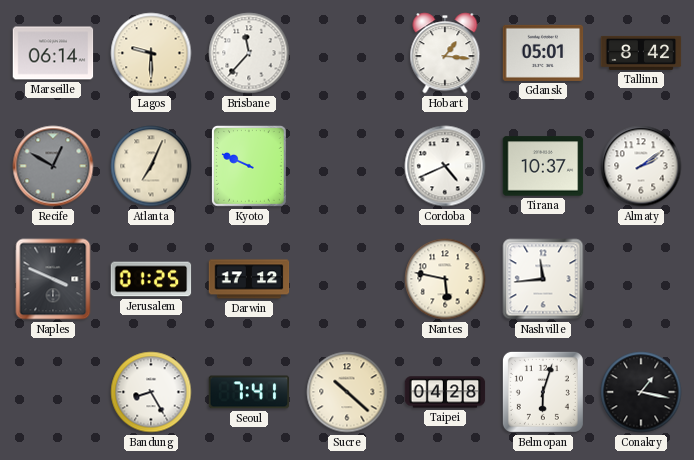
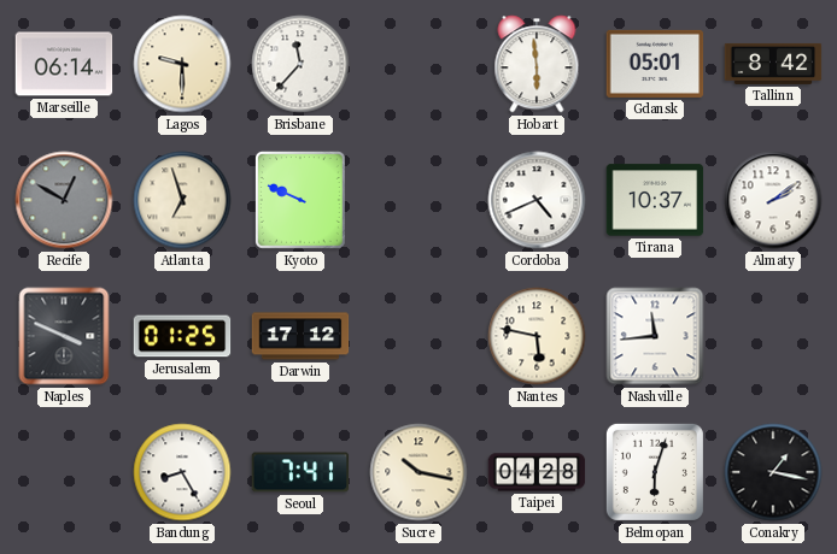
Hobart: 1:16 -> 5:59
Atlanta: 7:04 -> 6:57
Sucre: 10:22 -> 10:17
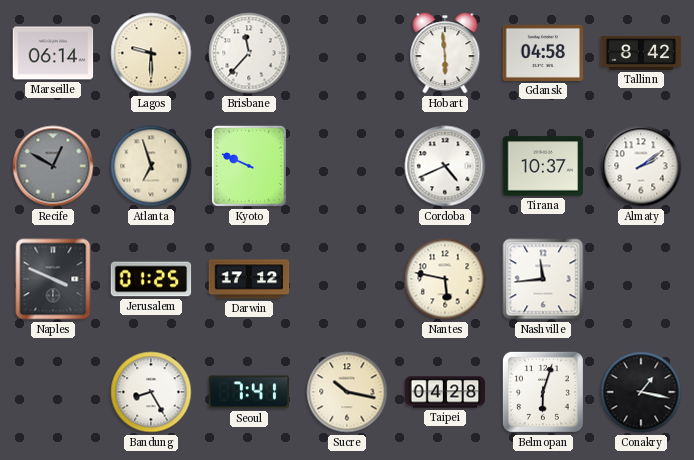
Gdansk: 05:01 -> 04:58
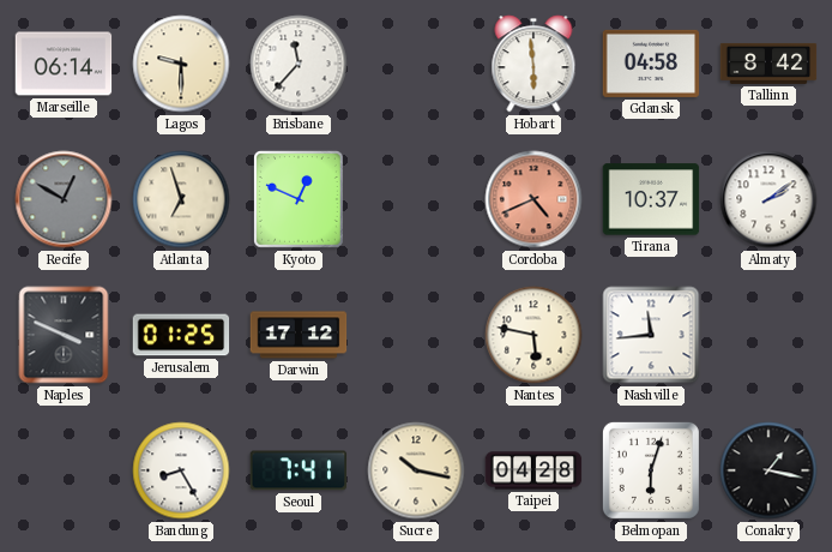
Kyoto: 9:49 -> 12:49
Cordoba dial: white -> salmon
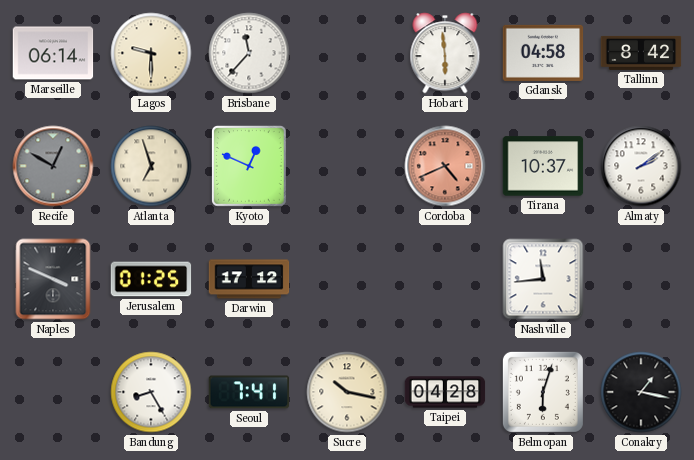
Nantes: 5:47 -> none
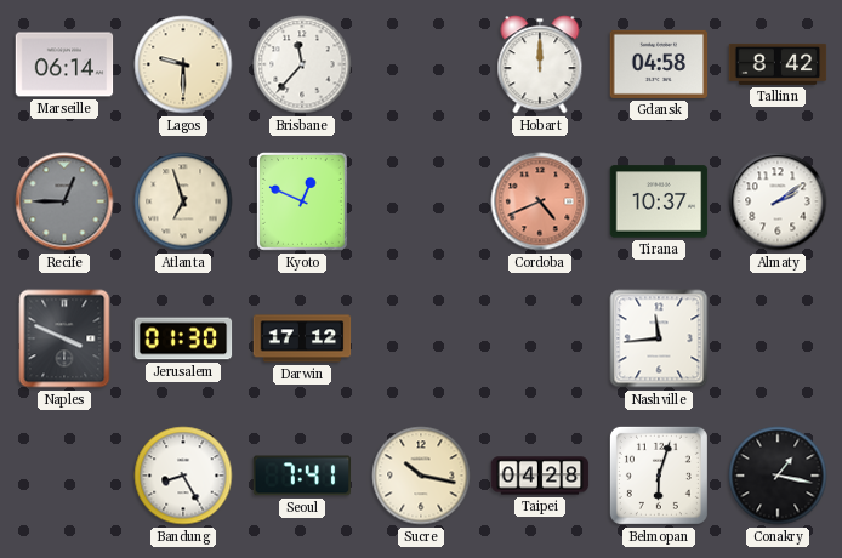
Hobart: 5:59 -> 12:00
Recife: 12:50 -> 12:45
Jerusalem: 01:25 -> 01:30
